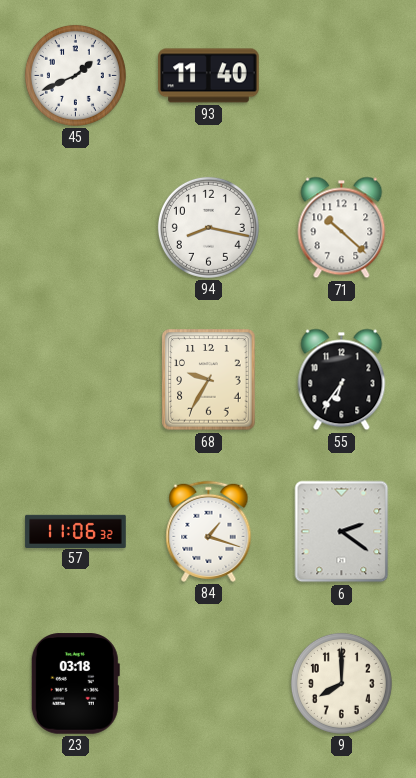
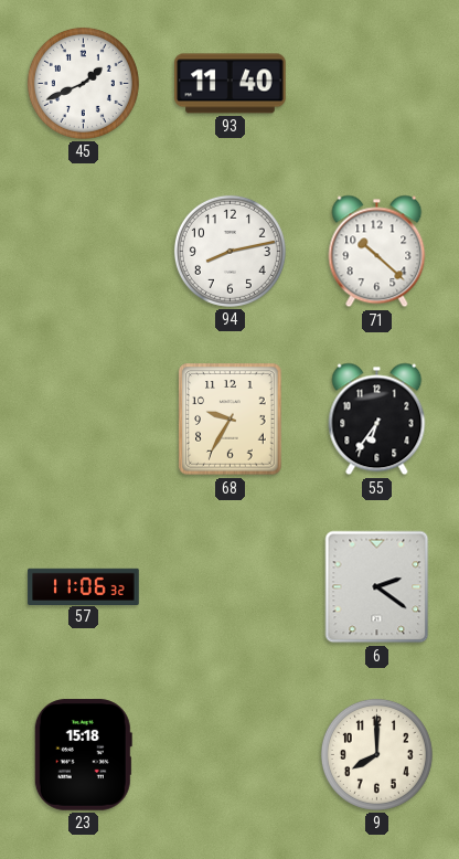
94: 8:17 -> 8:13
84: 1:18 -> none
23: 03:18 -> 15:18
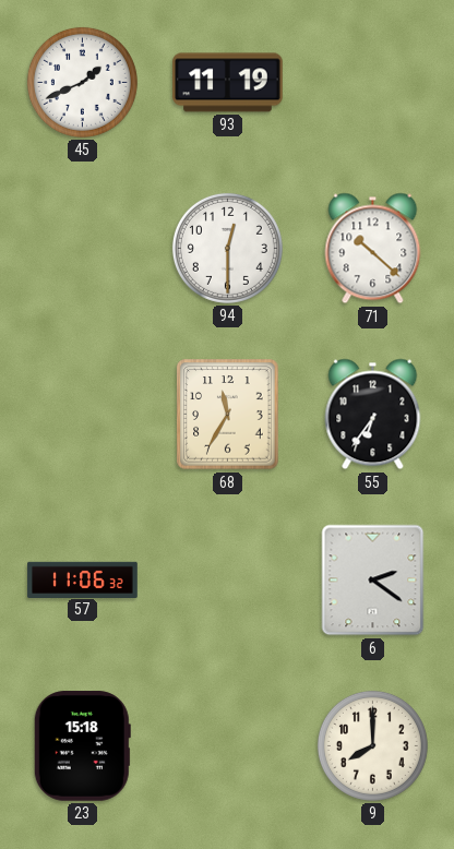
93: 11:40 -> 11:19
94: 8:13 -> 12:30
68: 9:35 -> 11:35
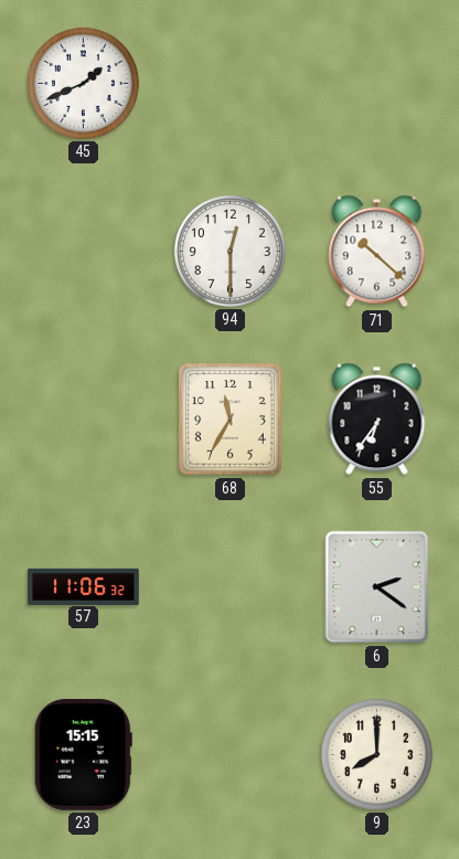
93: 11:19 -> none
23: 15:18 -> 15:15
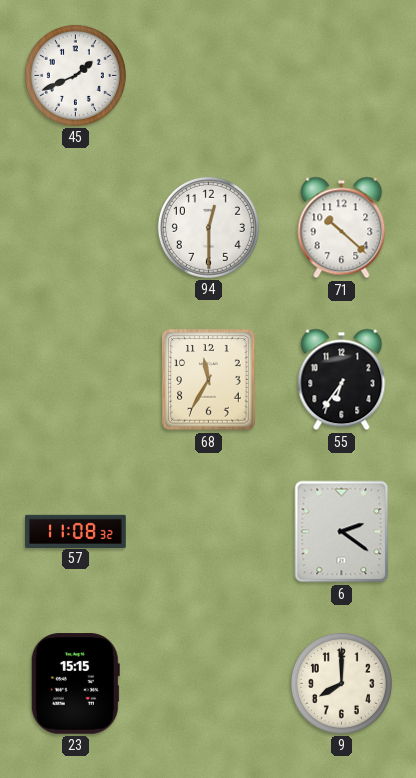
57: 11:06 -> 11:08
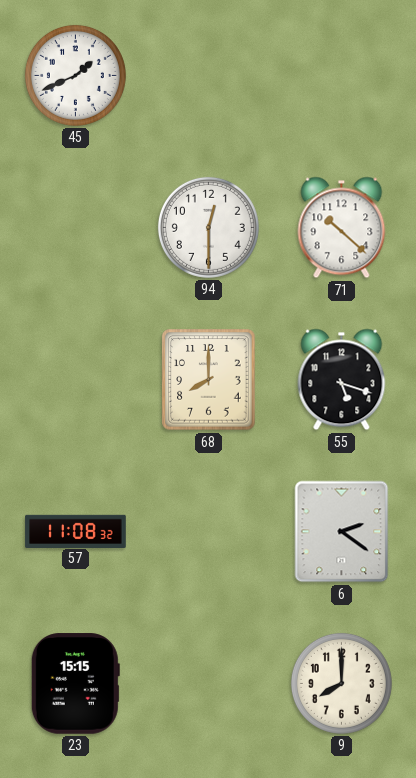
68: 11:35 -> 8:00
55: 6:36 -> 5:18
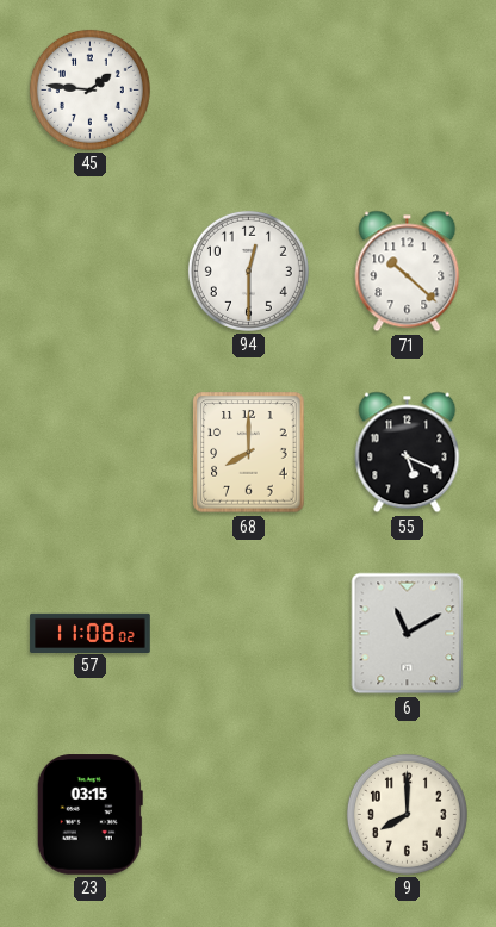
45: 1:41 -> 1:46
55: 5:18 -> 5:19
57: 11:08:32 -> 11:08:02
6: 2:21 -> 11:10
23: 15:15 -> 03:15
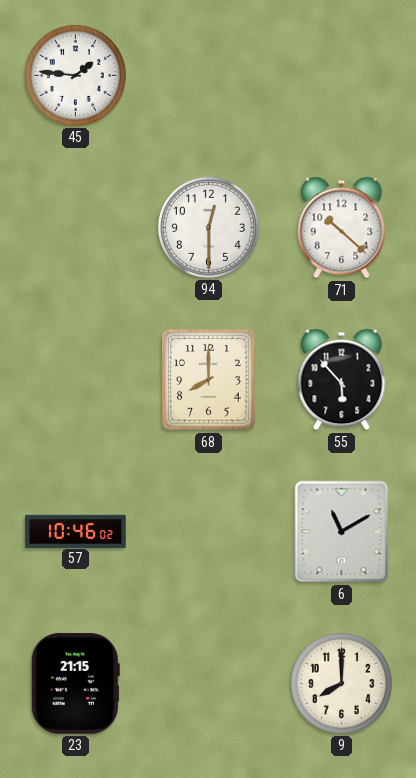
55: 5:19 -> 5:53
57: 11:08 -> 10:46
23: 03:15 -> 21:15
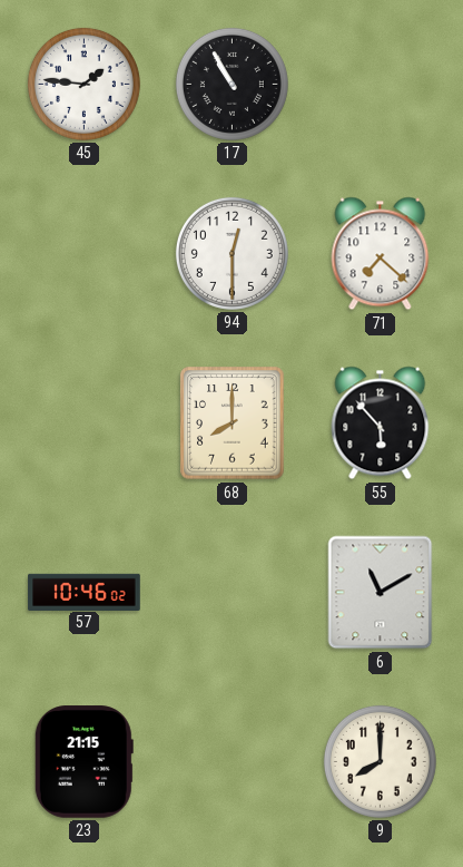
17: none -> 10:55
71: 10:22 -> 7:22
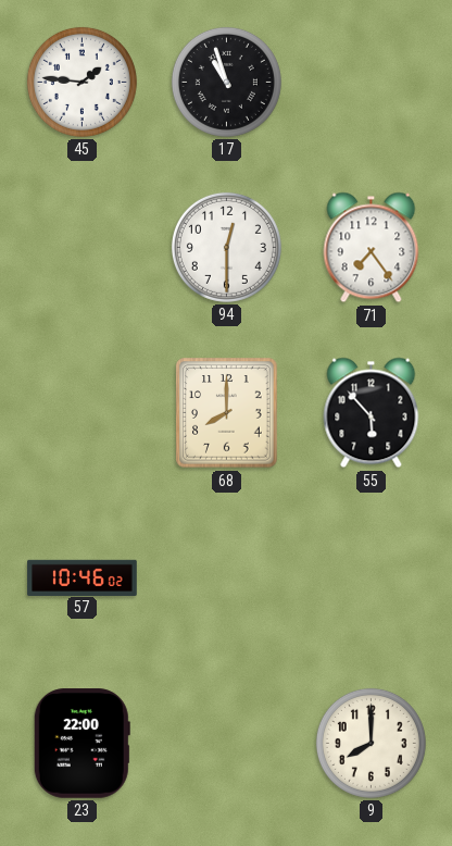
17: 10:55 -> 10:57
71: 7:22 -> 7:24
6: 11:10 -> none
23: 21:15 -> 22:00
